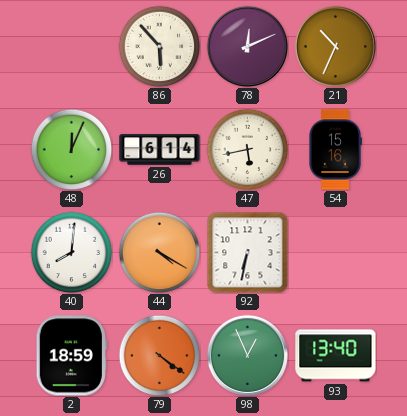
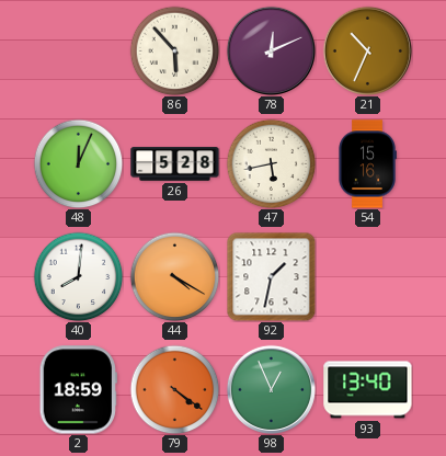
26: 6:14 -> 5:28
92: 6:32 -> 1:32
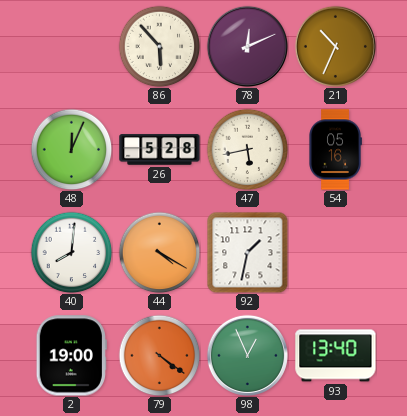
54: 15:16 -> 05:16
2: 18:59 -> 19:00
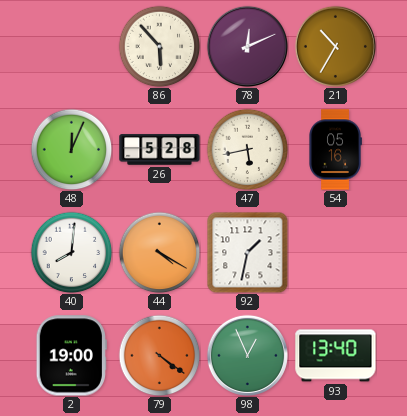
21: 10:34 -> 10:35
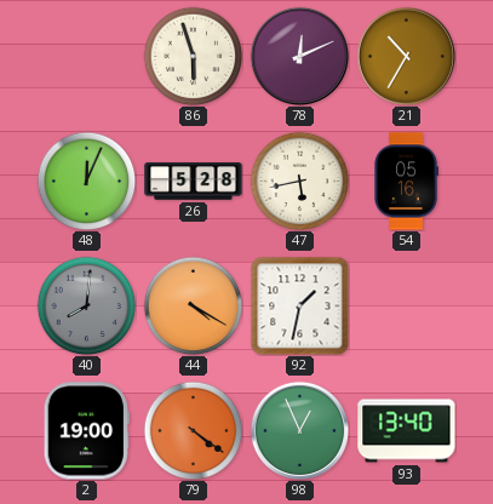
86: 5:53 -> 5:57
40 dial: white -> grey
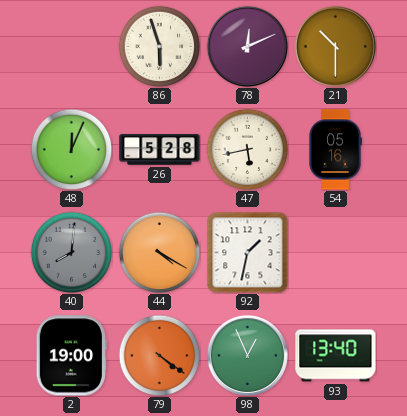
21: 10:35 -> 10:30
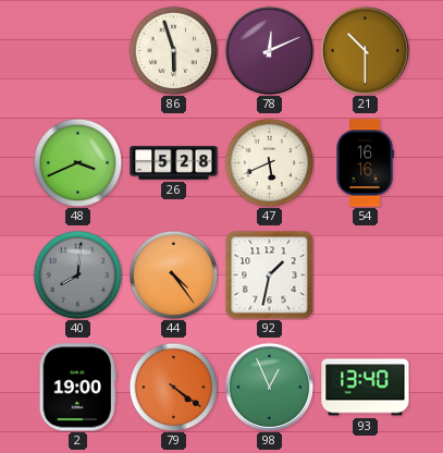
48: 12:04 -> 3:41
47: 5:43 -> 5:41
54: 05:16 -> 16:16
44: 4:20 -> 4:24
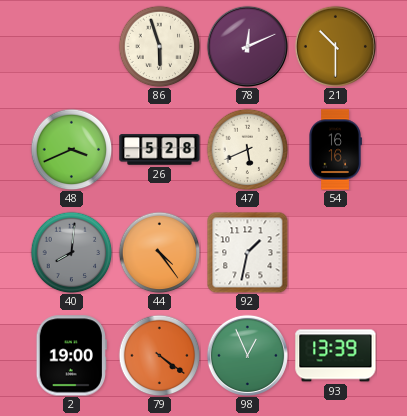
93: 13:40 -> 13:39
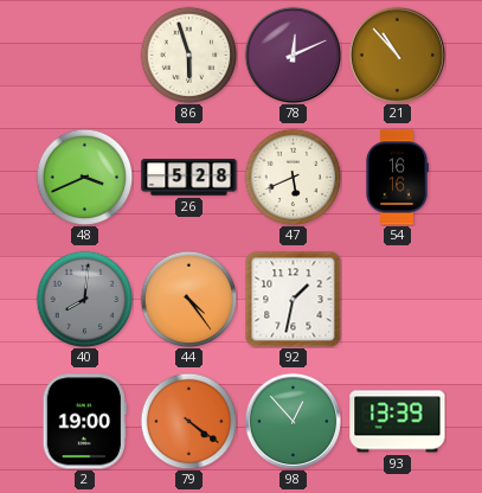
21: 10:30 -> 10:53
98: 12:56 -> 12:53
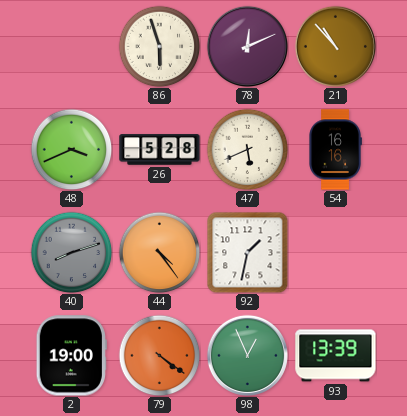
40: 8:01 -> 8:12
98: 12:53 -> 12:56
